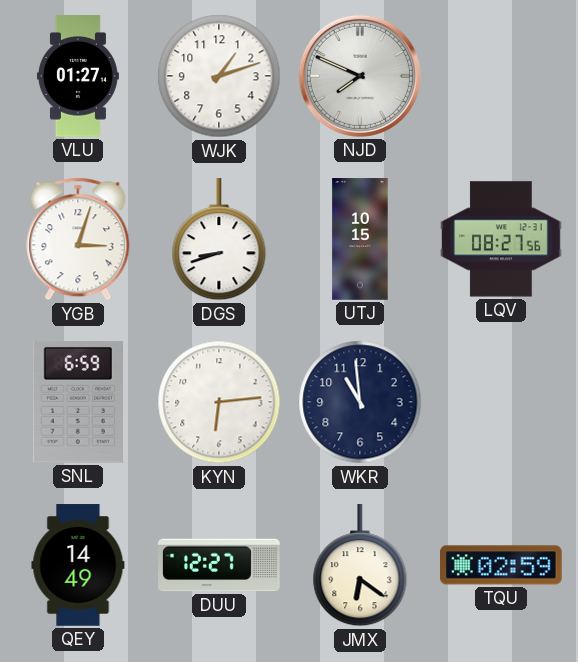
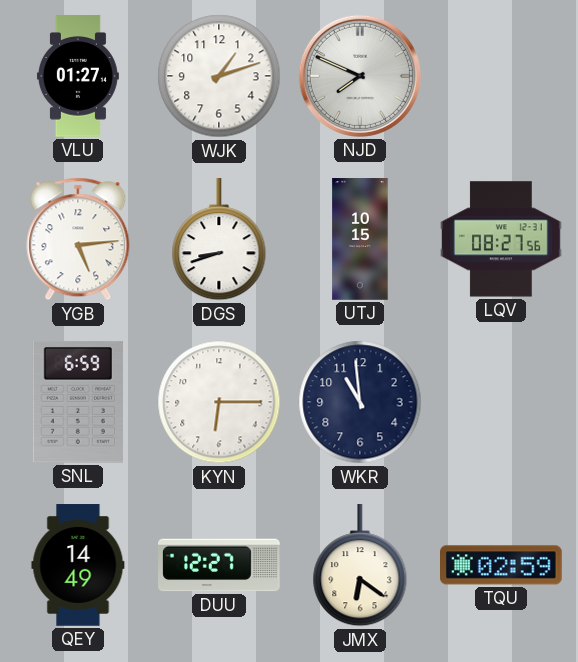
YGB: 3:03 -> 5:14
KYN: 6:14 -> 6:15
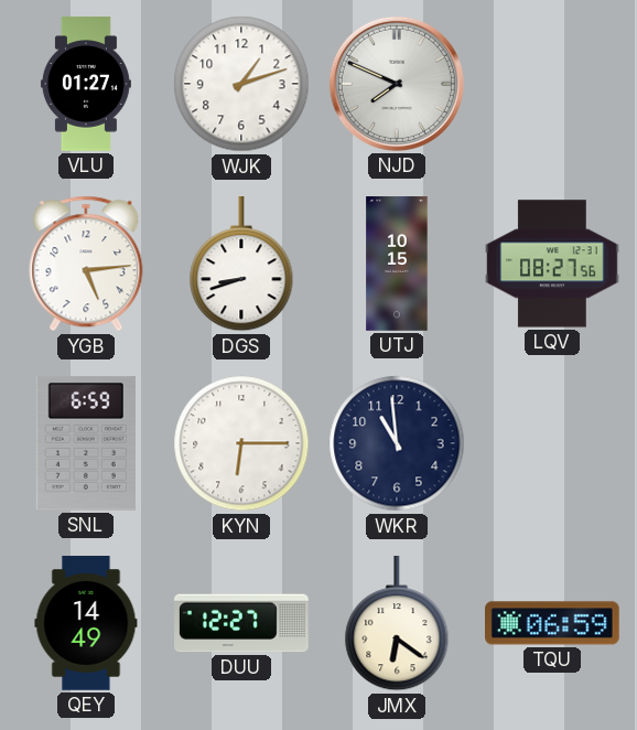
TQU: 02:59 -> 06:59
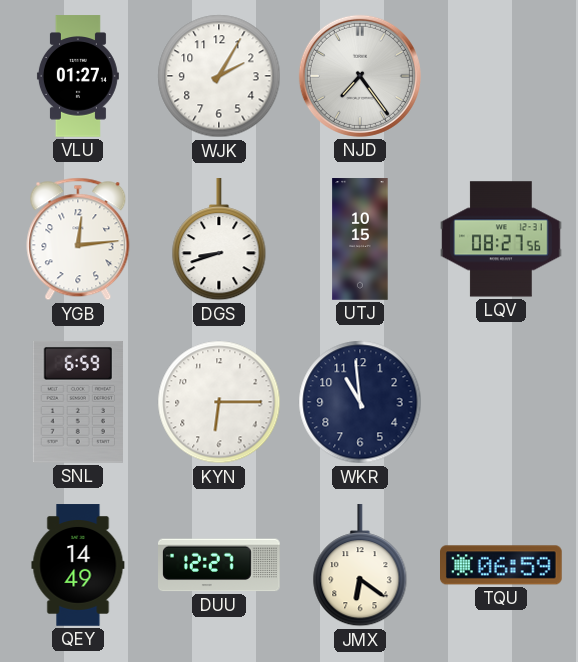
WJK: 1:12 -> 2:05
NJD: 7:49 -> 7:24
YGB: 5:14 -> 12:14
